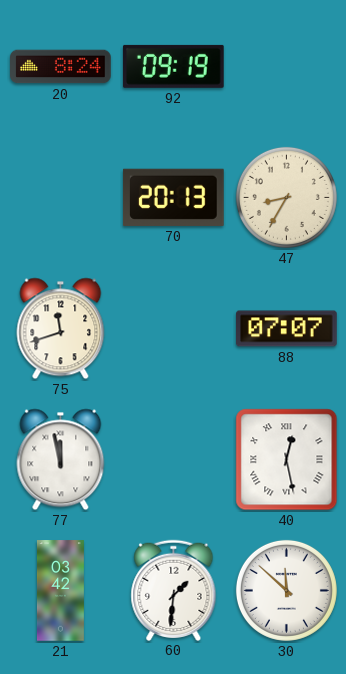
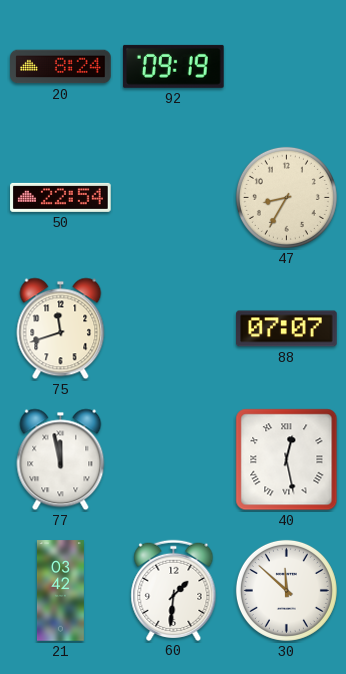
50: none -> 22:54
70: 20:13 -> none
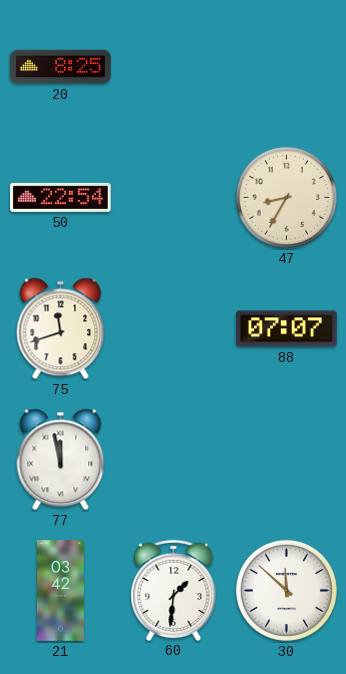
20: 8:24 -> 8:25
92: 09:19 -> none
40: 12:28 -> none
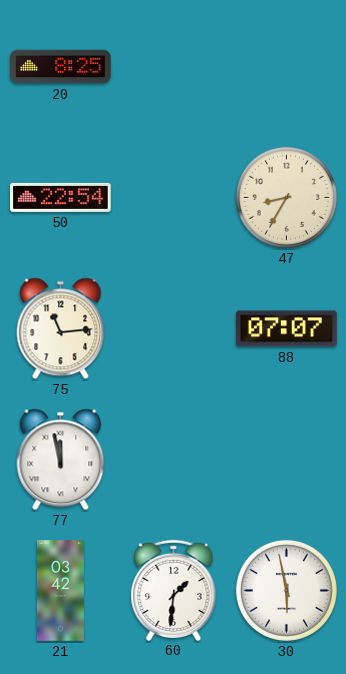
75: 11:42 -> 11:14
30: 11:52 -> 5:58
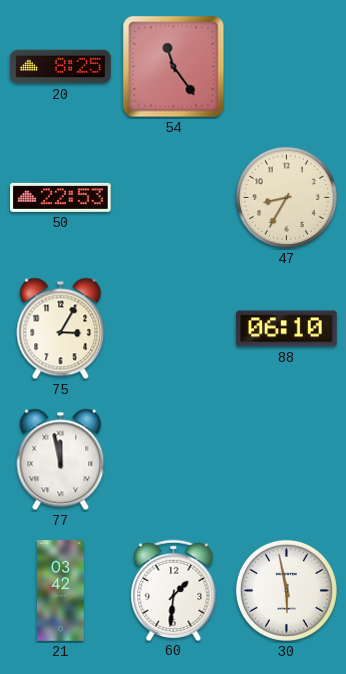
54: none -> 11:24
50: 22:54 -> 22:53
75: 11:14 -> 3:05
88: 07:07 -> 06:10
